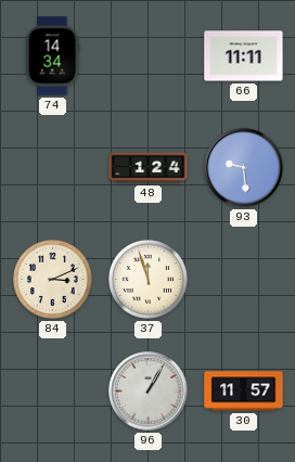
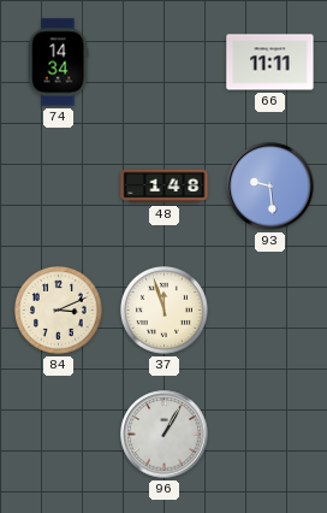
48: 1:24 -> 1:48
30: 11:57 -> none
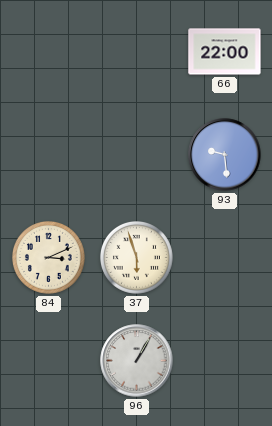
74: 14:34 -> none
66: 11:11 -> 22:00
48: 1:48 -> none
37: 11:57 -> 5:57
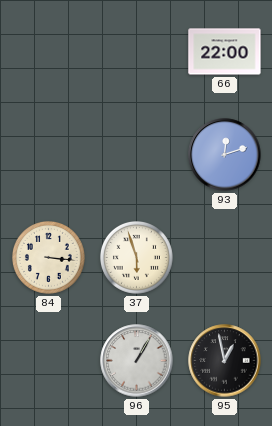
93: 9:29 -> 12:12
84: 3:11 -> 3:16
95: none -> 12:58
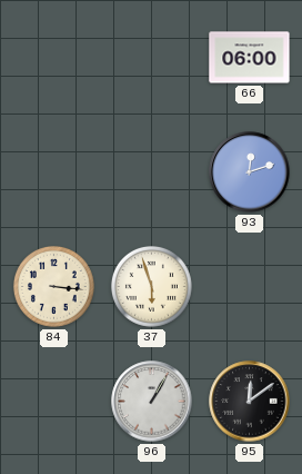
66: 22:00 -> 06:00
95: 12:58 -> 12:09
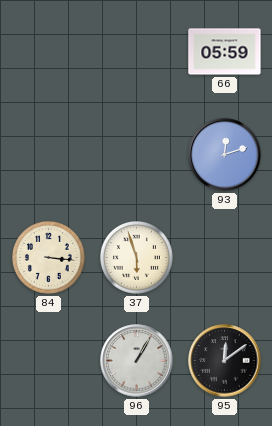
66: 06:00 -> 05:59
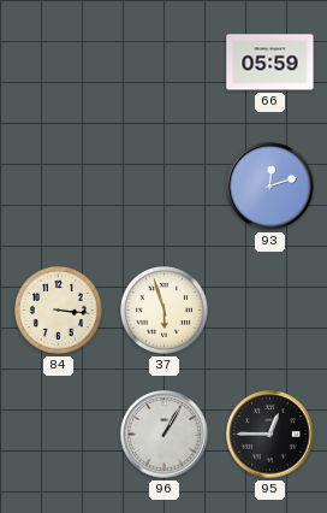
95: 12:09 -> 12:45
